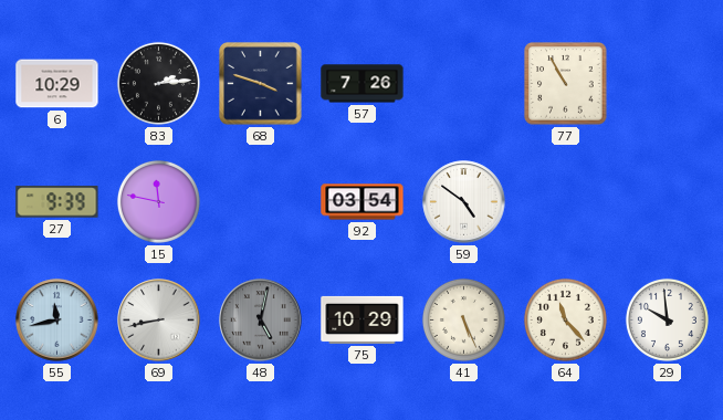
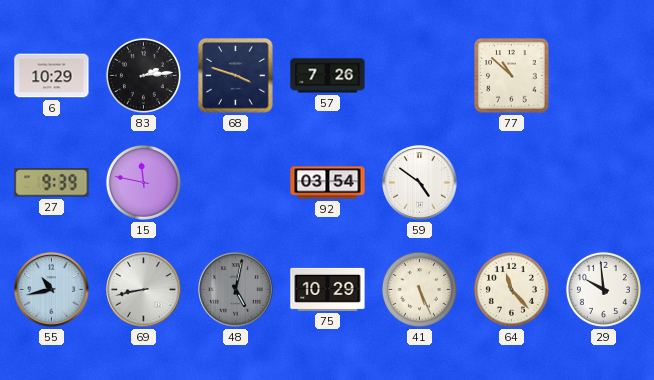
77: 10:55 -> 10:52
55: 11:43 -> 10:43
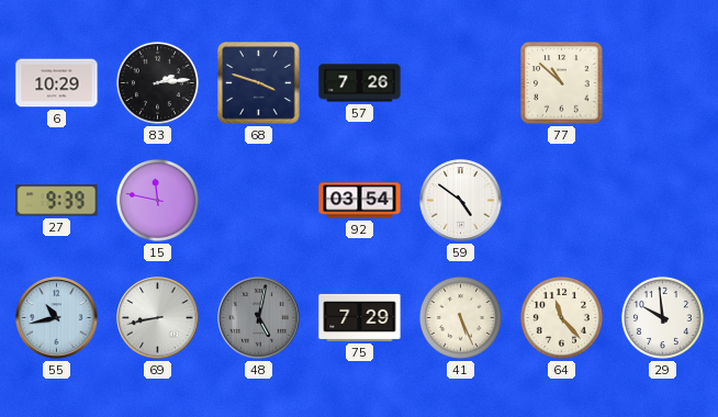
75: 10:29 -> 7:29
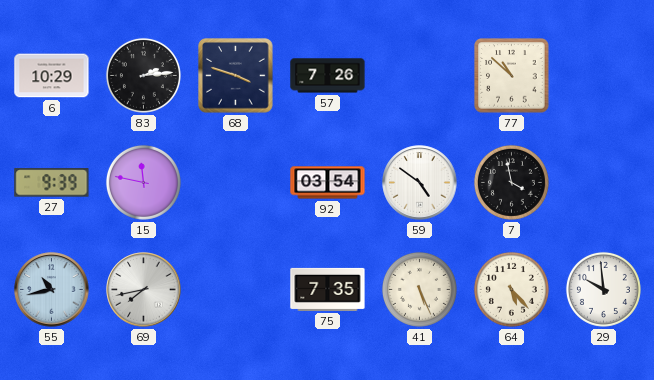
7: none -> 3:58
69: 8:43 -> 7:43
48: 5:02 -> none
75: 7:29 -> 7:35
64: 11:23 -> 5:23
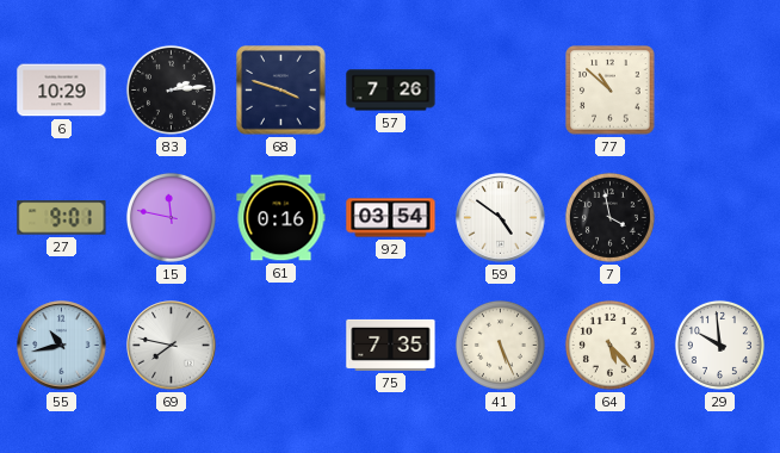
27: 9:39 -> 9:01
61: none -> 0:16
69: 7:43 -> 7:47
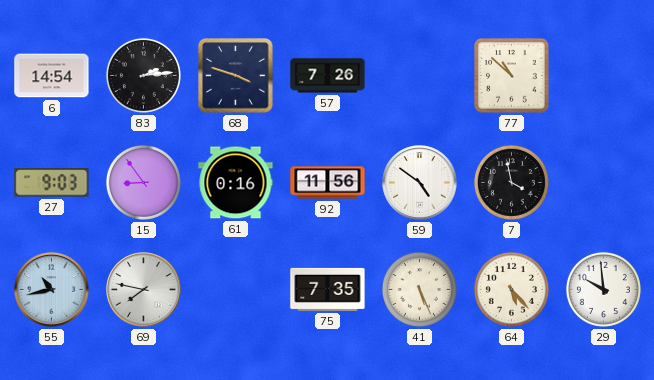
6: 10:29 -> 14:54
27: 9:01 -> 9:03
15: 11:47 -> 8:54
92: 03:54 -> 11:56
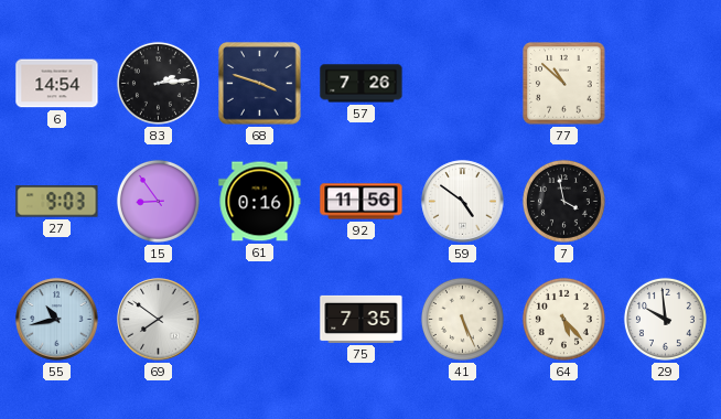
69: 7:47 -> 7:51
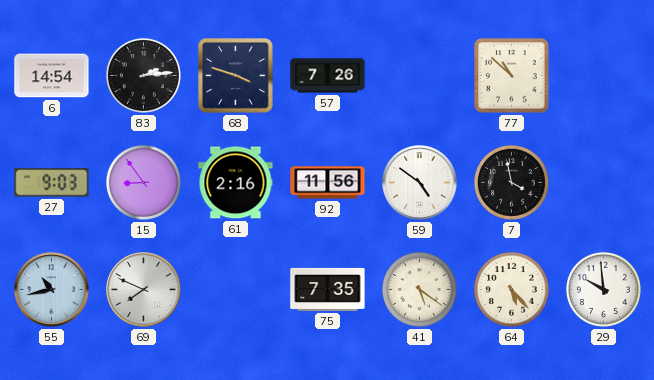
61: 0:16 -> 2:16
69: 7:51 -> 7:49
41: 5:26 -> 5:21
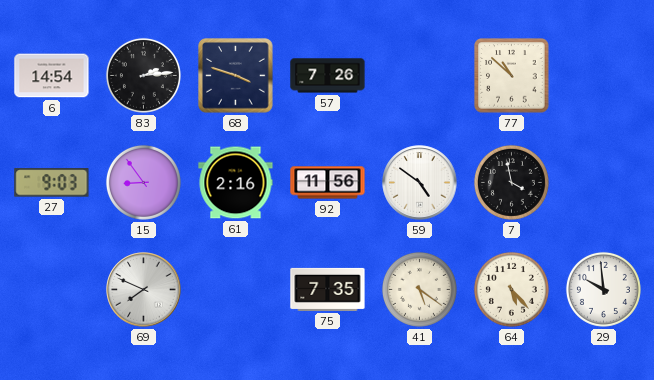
55: 10:43 -> none
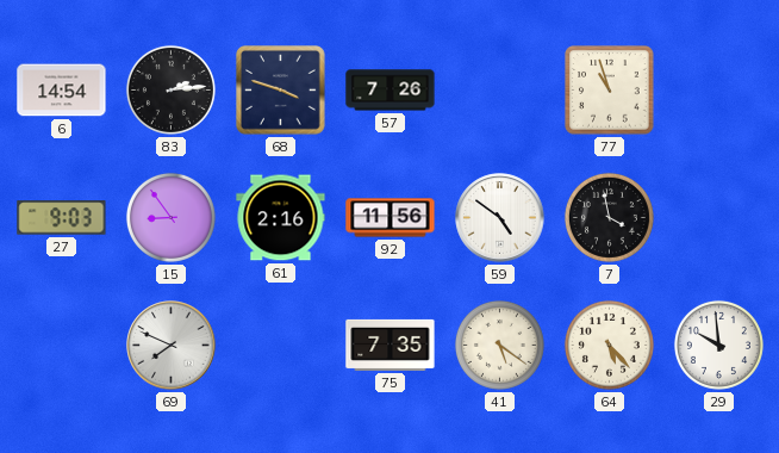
77: 10:52 -> 10:57
